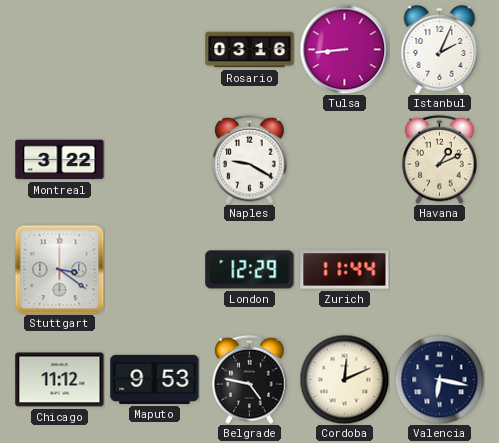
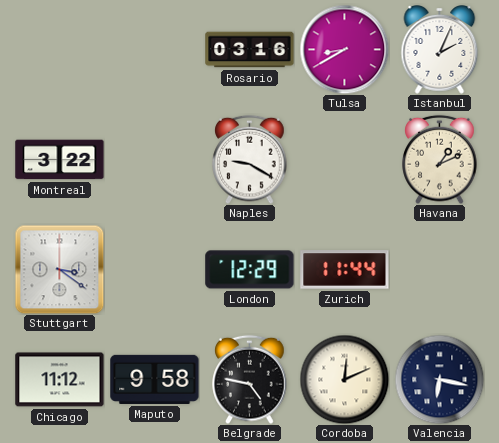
Tulsa: 8:44 -> 8:40
Maputo: 9:53 -> 9:58
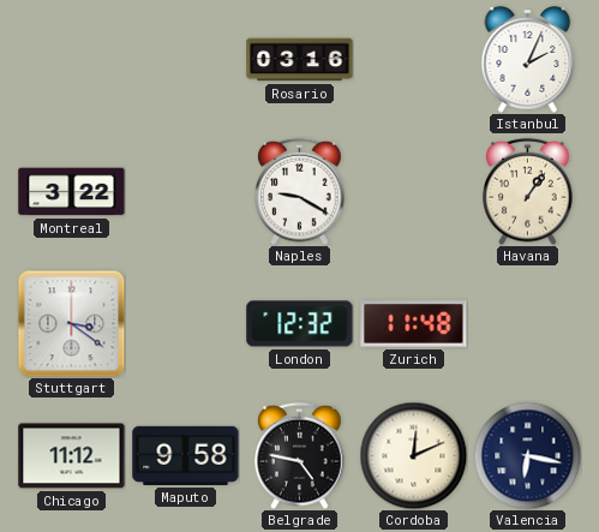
Tulsa: 8:40 -> none
Havana: 1:11 -> 1:06
London: 12:29 -> 12:32
Zurich: 11:44 -> 11:48
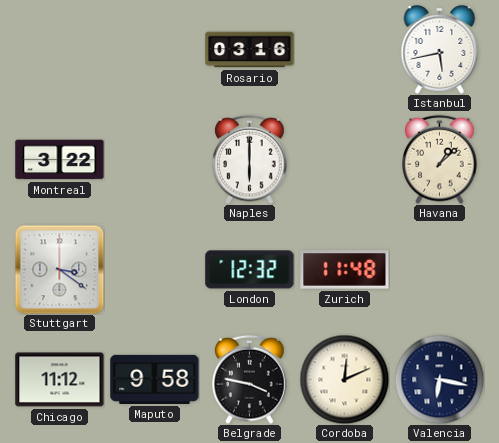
Istanbul: 2:04 -> 5:43
Naples: 9:20 -> 6:00
Havana: 1:06 -> 1:08
Belgrade: 4:47 -> 3:47
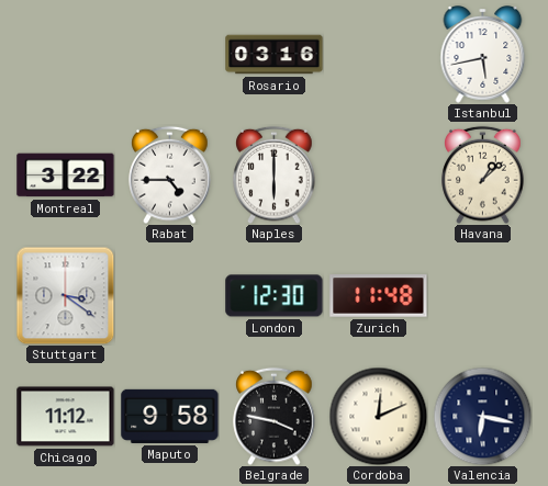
Rabat: none -> 4:45
London: 12:32 -> 12:30
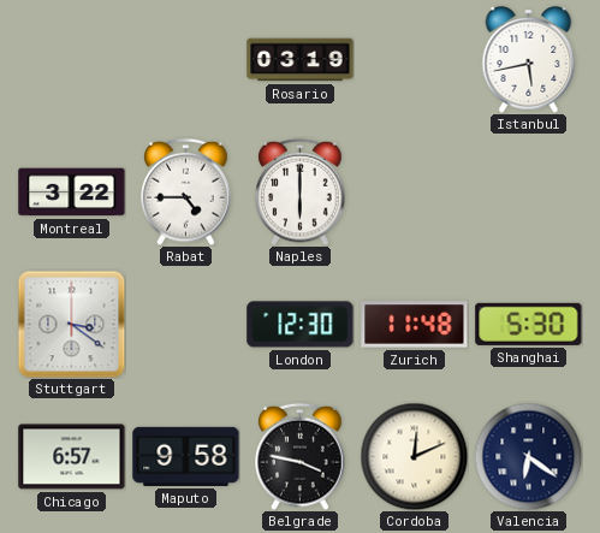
Rosario: 03:16 -> 03:19
Havana: 1:08 -> none
Shanghai: none -> 5:30
Chicago: 11:12 -> 6:57
Valencia: 6:17 -> 6:21
